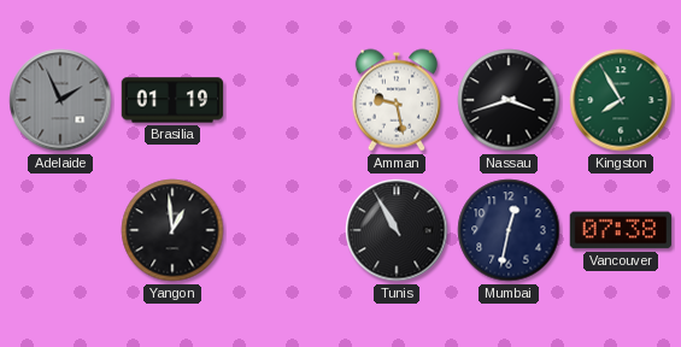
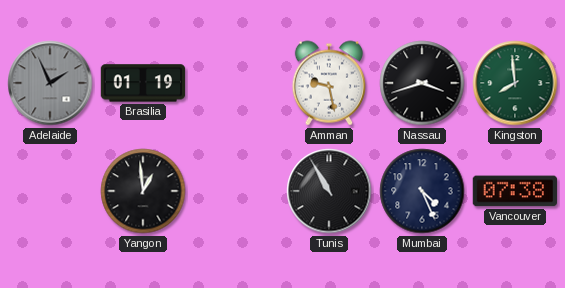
Kingston: 7:55 -> 7:59
Mumbai: 12:32 -> 4:26
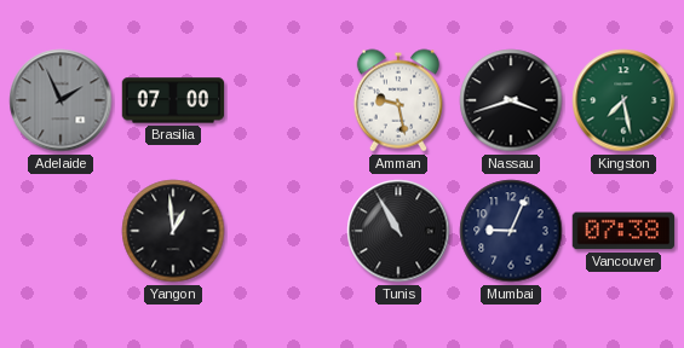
Brasilia: 01:19 -> 07:00
Kingston: 7:59 -> 7:28
Mumbai: 4:26 -> 9:04
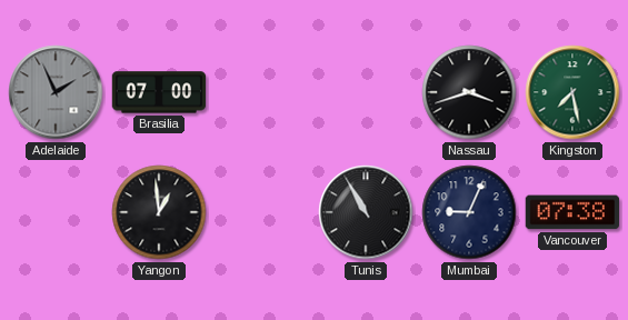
Amman: 9:28 -> none
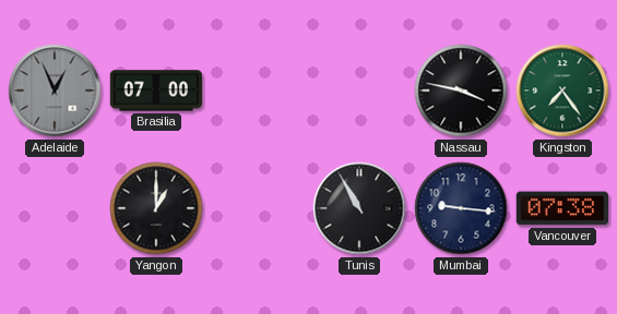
Adelaide: 1:56 -> 12:56
Nassau: 3:42 -> 3:47
Kingston: 7:28 -> 7:24
Yangon: 12:59 -> 1:00
Mumbai: 9:04 -> 9:16
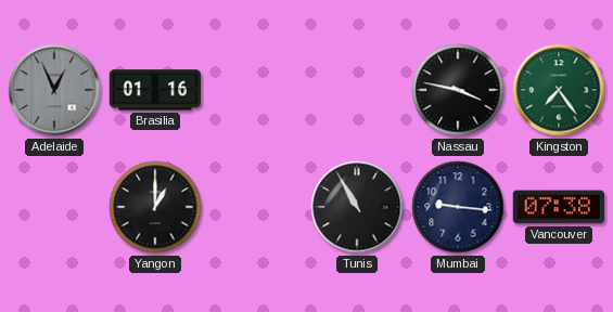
Brasilia: 07:00 -> 01:16
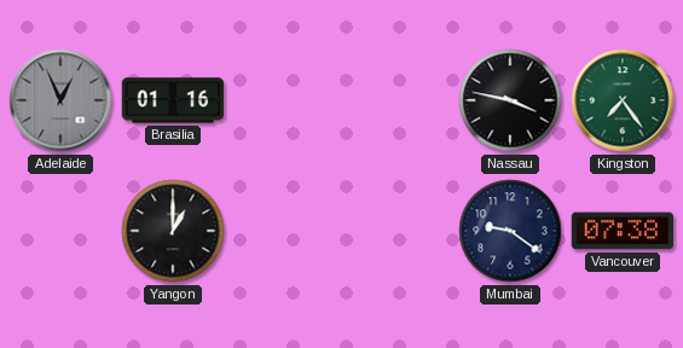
Tunis: 10:55 -> none
Mumbai: 9:16 -> 9:21
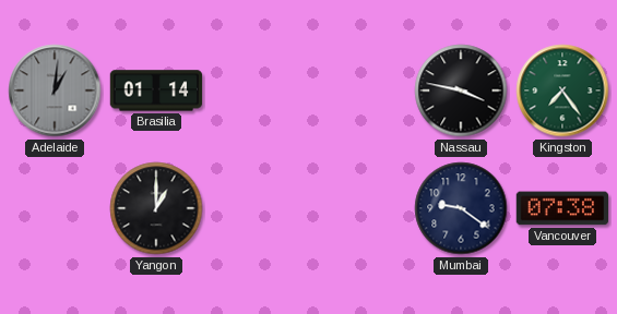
Adelaide: 12:56 -> 1:01
Brasilia: 01:16 -> 01:14
